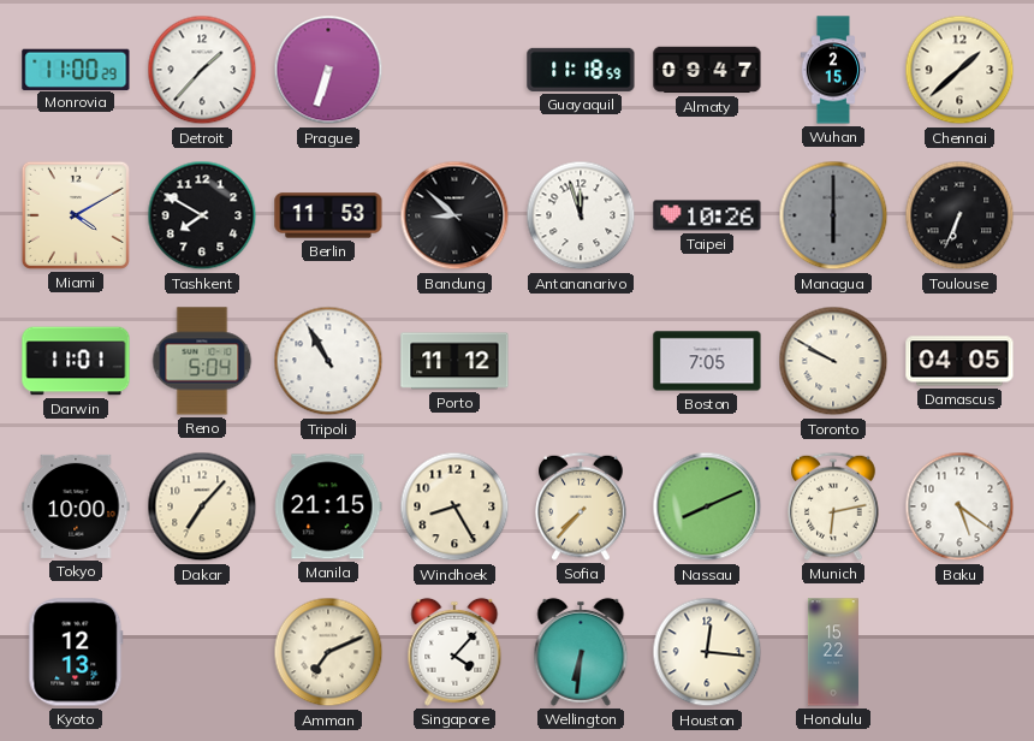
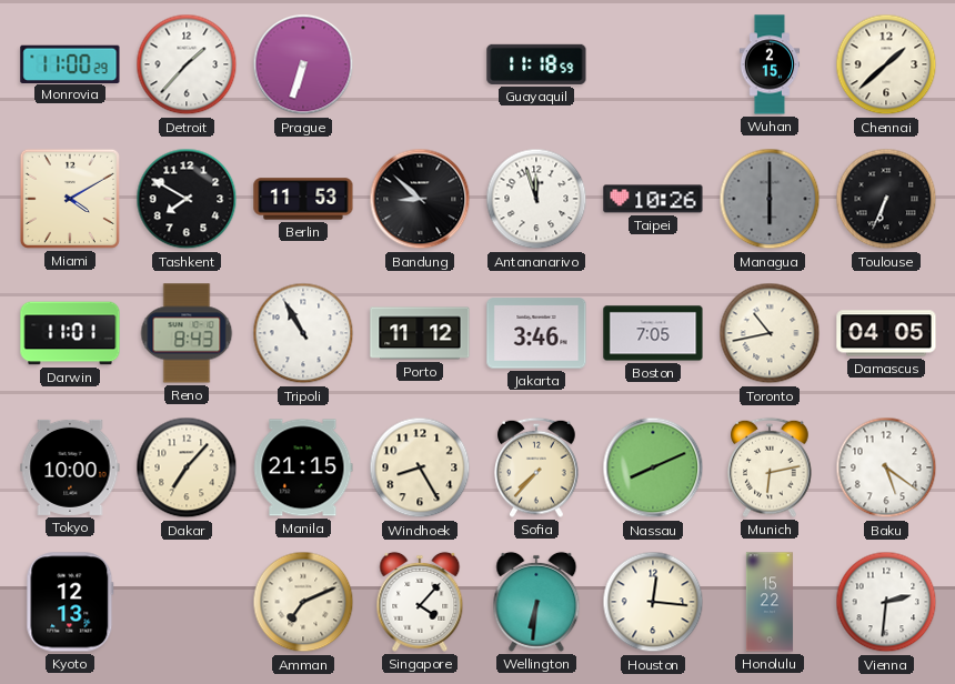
Almaty: 09:47 -> none
Reno: 5:04 -> 8:43
Jakarta: none -> 3:46
Toronto: 9:50 -> 10:43
Vienna: none -> 2:31
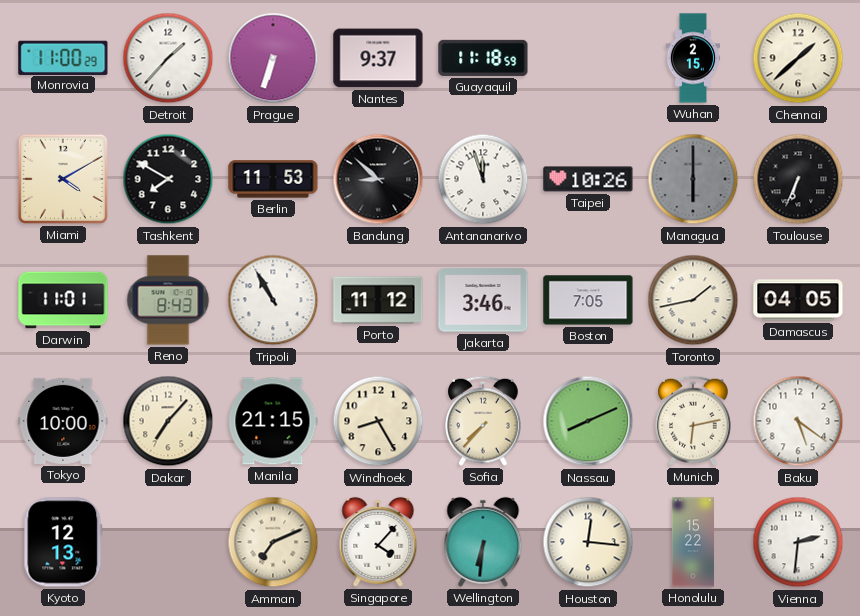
Nantes: none -> 9:37
Toronto: 10:43 -> 1:43
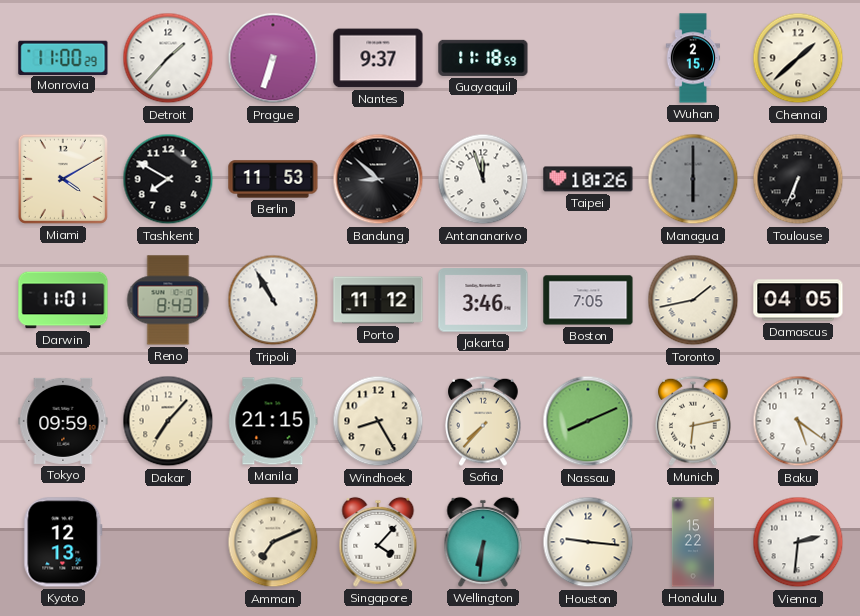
Tokyo: 10:00 -> 09:59
Houston: 12:16 -> 9:16
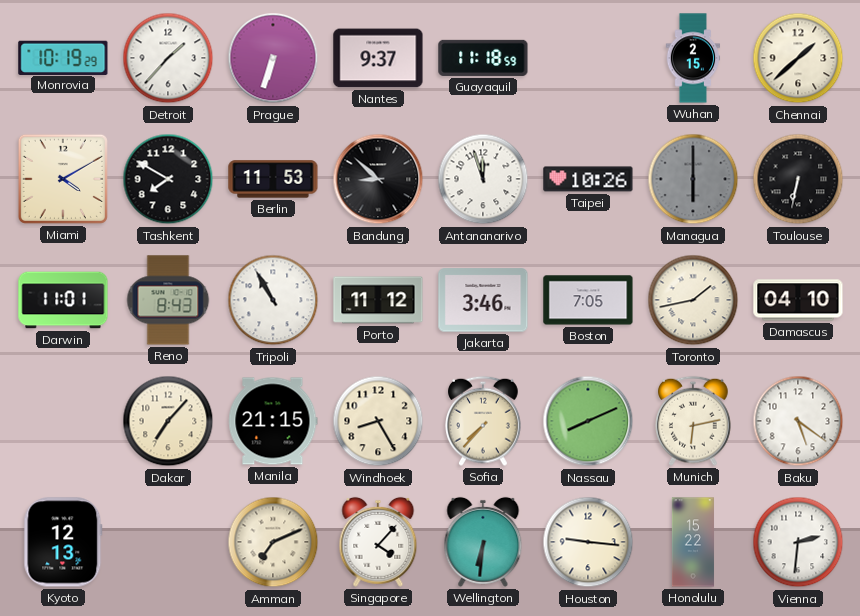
Monrovia: 11:00 -> 10:19
Toulouse: 6:34 -> 6:32
Damascus: 04:05 -> 04:10
Tokyo: 09:59 -> none
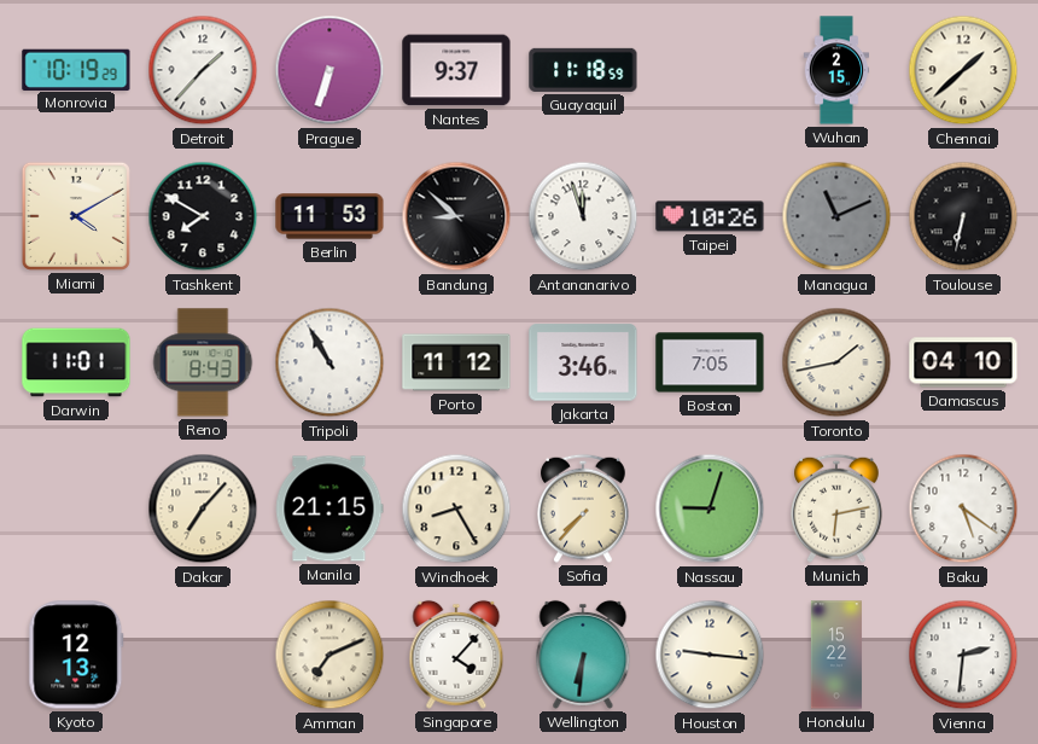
Managua: 6:00 -> 11:11
Nassau: 8:11 -> 9:03
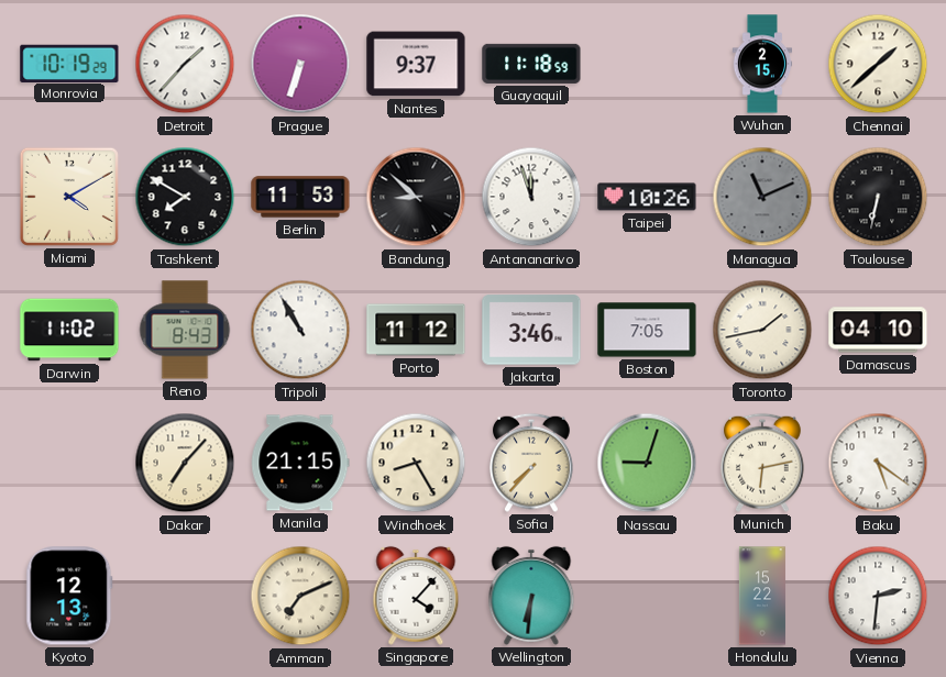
Darwin: 11:01 -> 11:02
Houston: 9:16 -> none
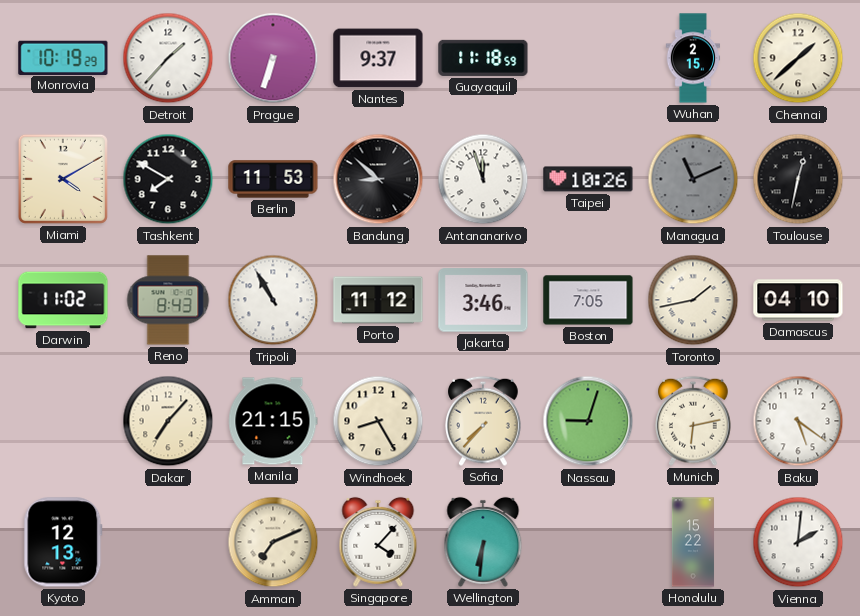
Toulouse: 6:32 -> 12:32
Vienna: 2:31 -> 2:01
